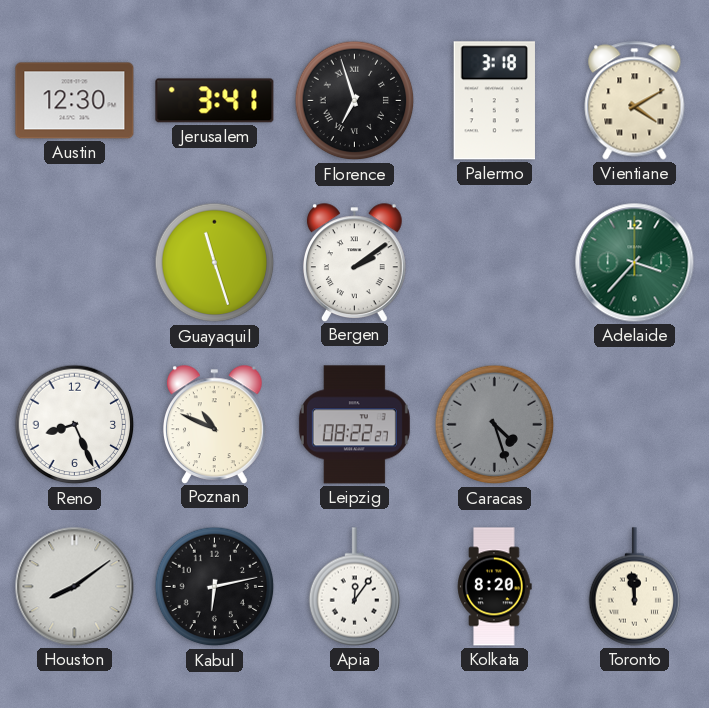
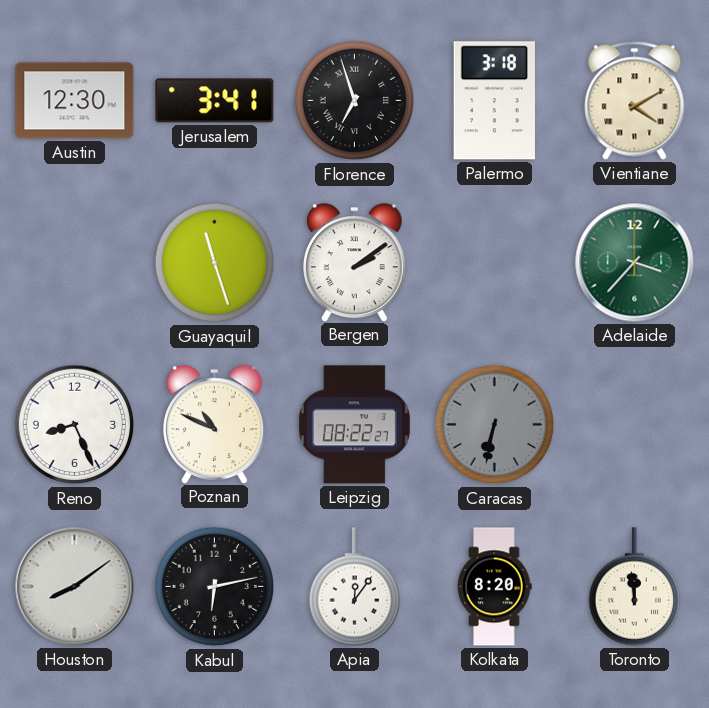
Caracas: 4:27 -> 6:32
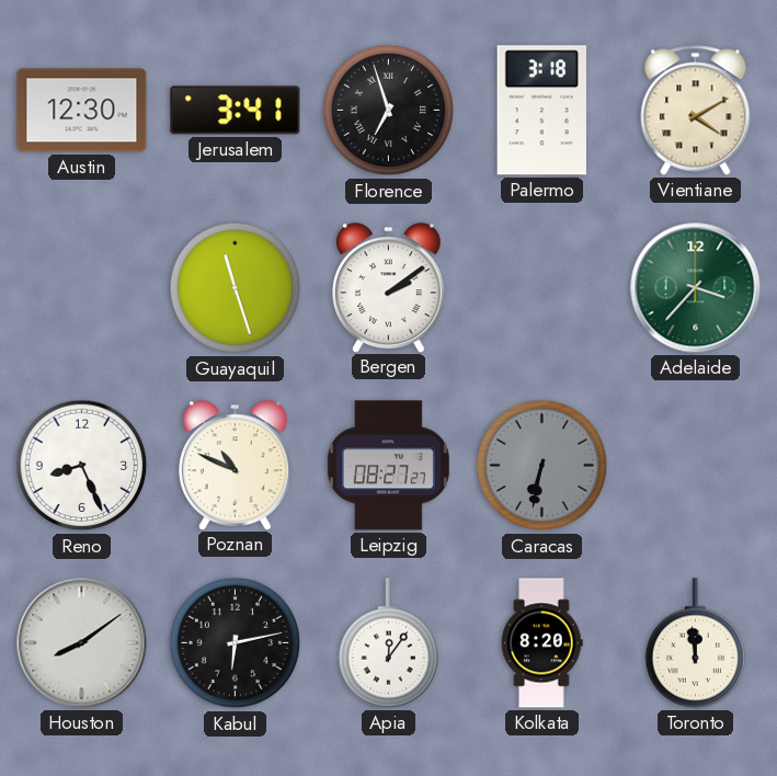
Leipzig: 08:22 -> 08:27
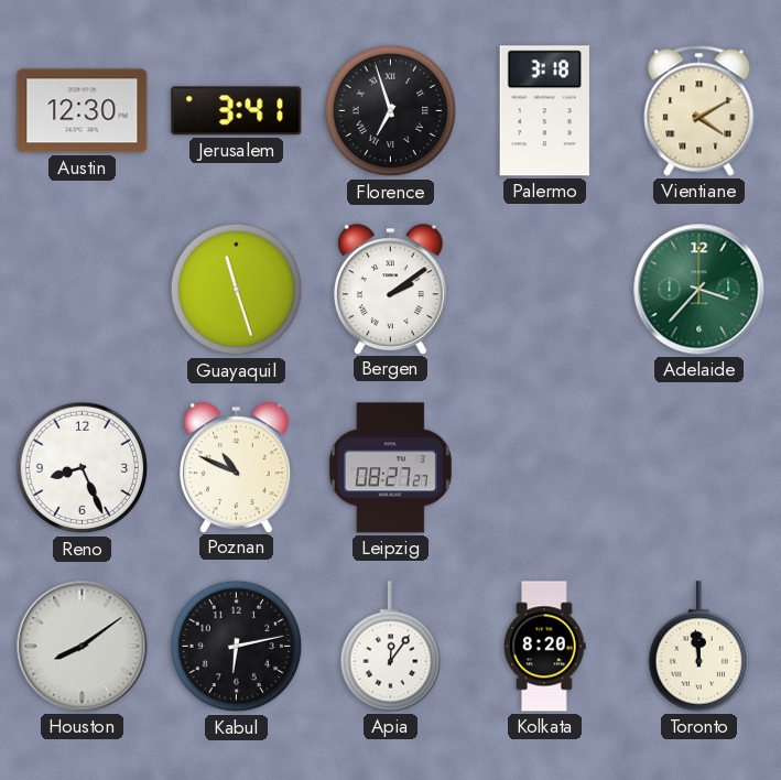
Caracas: 6:32 -> none
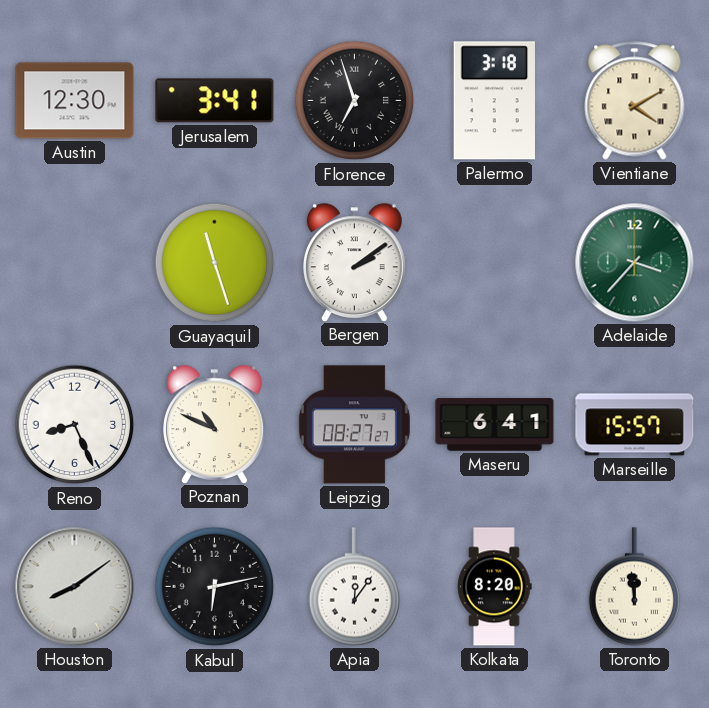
Maseru: none -> 6:41
Marseille: none -> 15:57
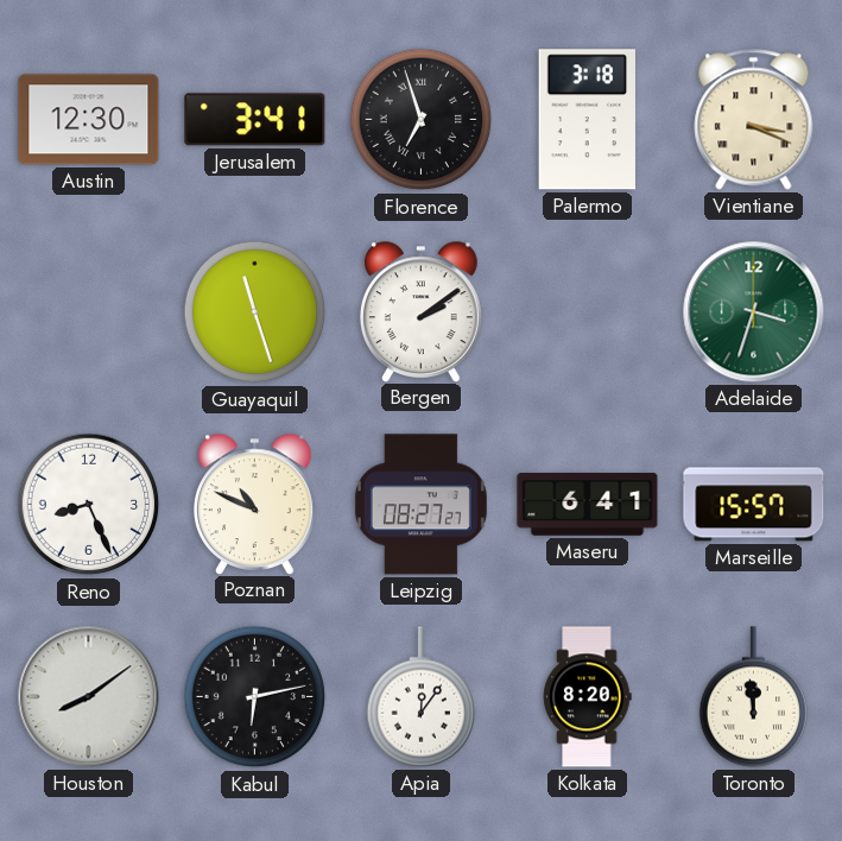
Vientiane: 4:10 -> 3:19
Adelaide: 3:37 -> 3:33
